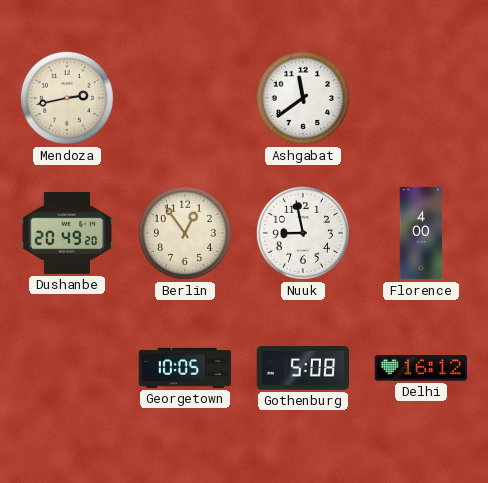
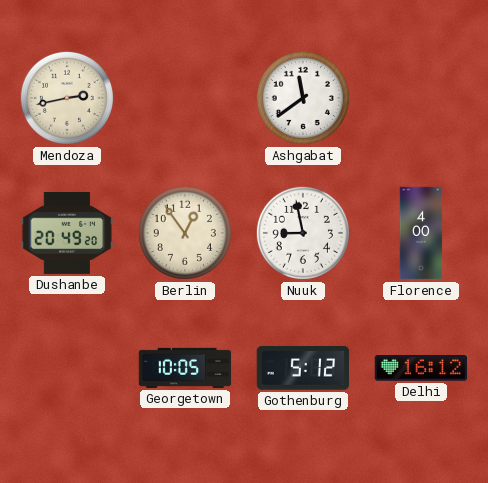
Gothenburg: 5:08 -> 5:12
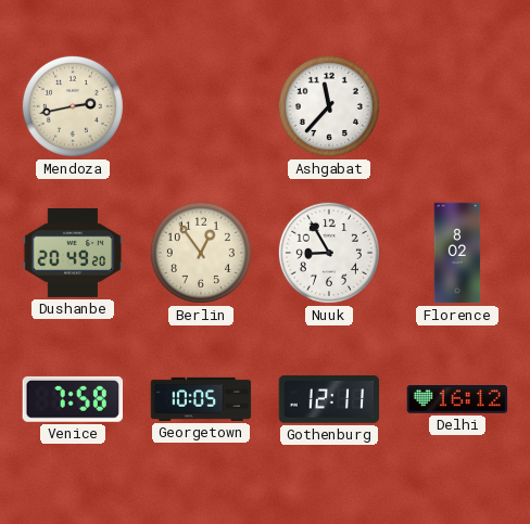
Ashgabat: 11:39 -> 11:37
Nuuk: 8:58 -> 8:55
Florence: 4:00 -> 8:02
Venice: none -> 7:58
Gothenburg: 5:12 -> 12:11
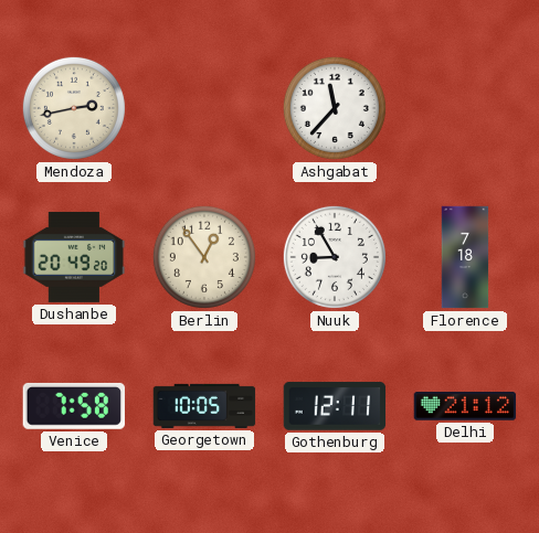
Florence: 8:02 -> 7:18
Delhi: 16:12 -> 21:12
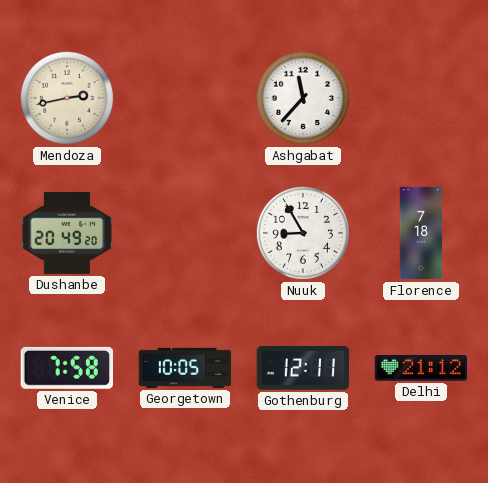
Berlin: 12:54 -> none
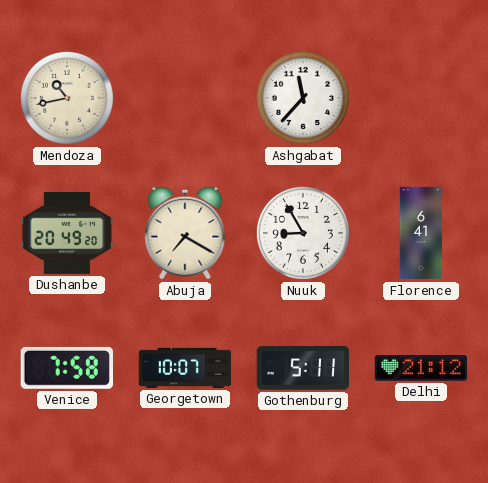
Mendoza: 2:43 -> 10:43
Abuja: none -> 7:20
Florence: 7:18 -> 6:41
Georgetown: 10:05 -> 10:07
Gothenburg: 12:11 -> 5:11
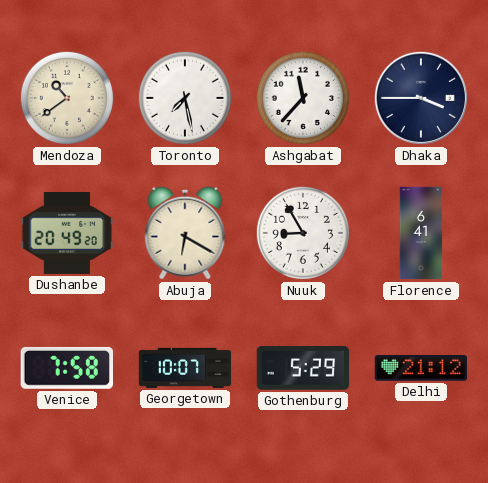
Mendoza: 10:43 -> 10:39
Toronto: none -> 7:28
Dhaka: none -> 3:45
Abuja: 7:20 -> 6:20
Gothenburg: 5:11 -> 5:29
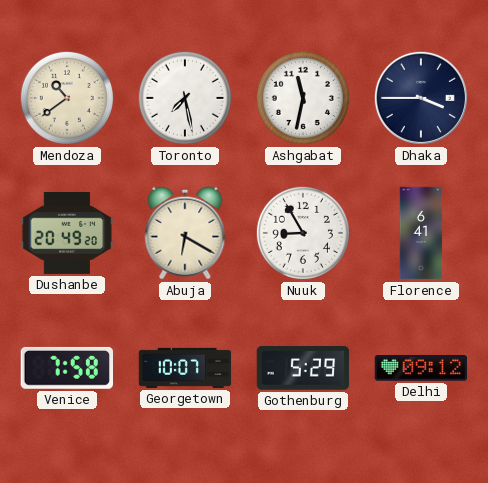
Ashgabat: 11:37 -> 11:32
Delhi: 21:12 -> 09:12
